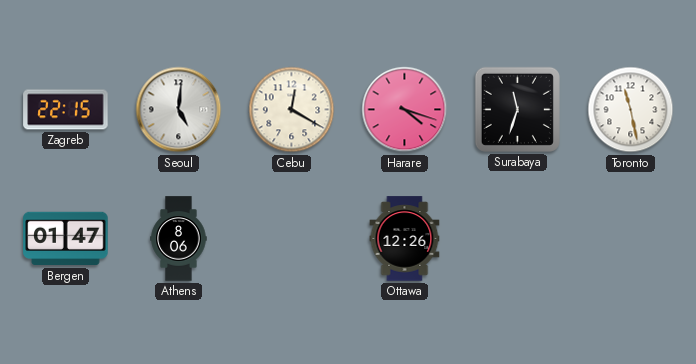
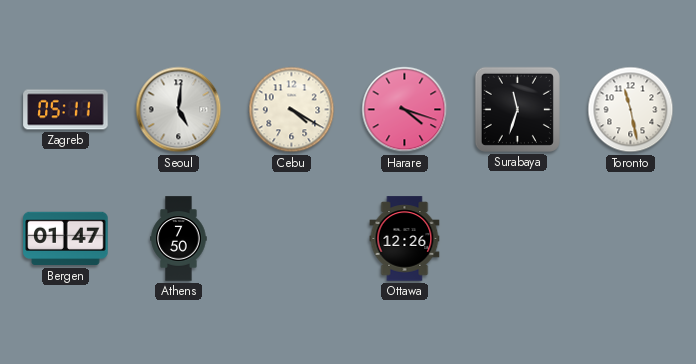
Zagreb: 22:15 -> 05:11
Cebu: 12:20 -> 4:20
Athens: 8:06 -> 7:50
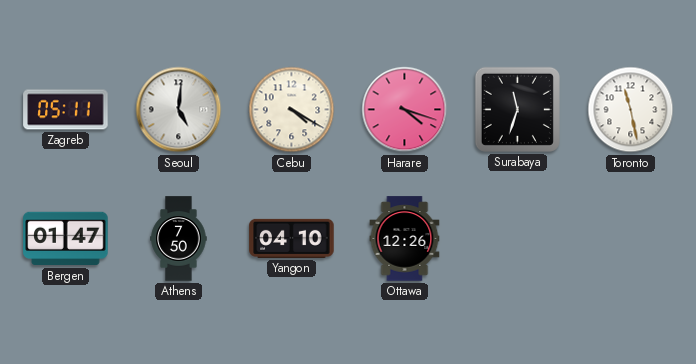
Yangon: none -> 04:10
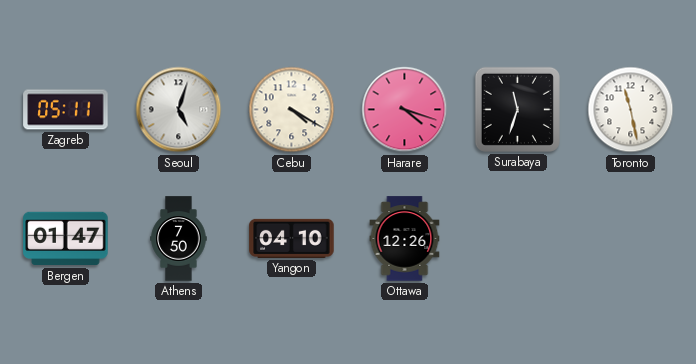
Seoul: 5:01 -> 5:03
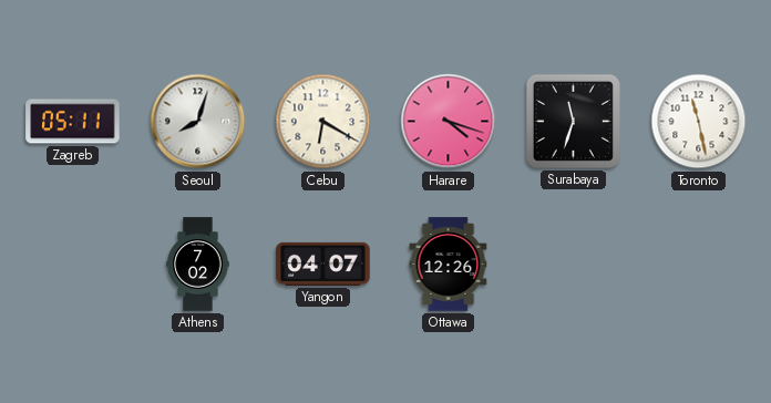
Seoul: 5:03 -> 8:03
Cebu: 4:20 -> 6:20
Bergen: 01:47 -> none
Athens: 7:50 -> 7:02
Yangon: 04:10 -> 04:07
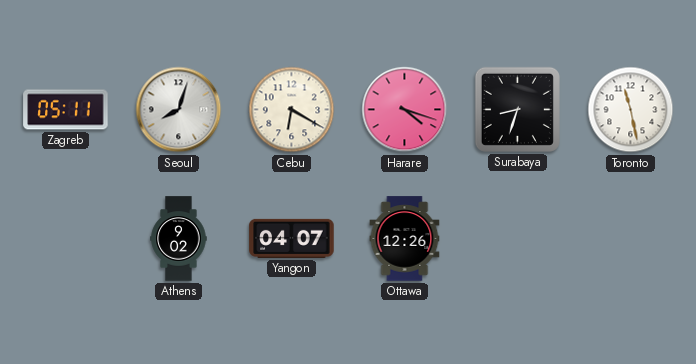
Surabaya: 11:33 -> 8:33
Athens: 7:02 -> 9:02
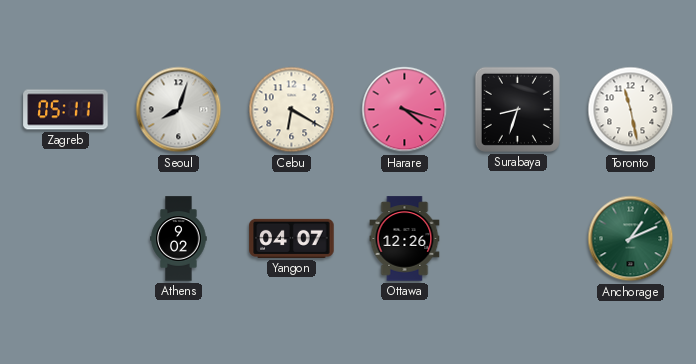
Anchorage: none -> 1:11
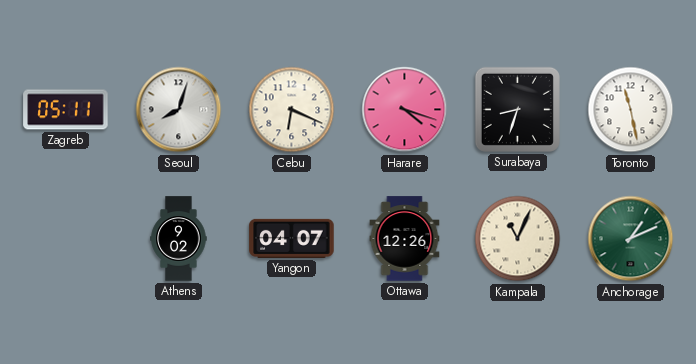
Cebu: 6:20 -> 6:19
Kampala: none -> 11:04
